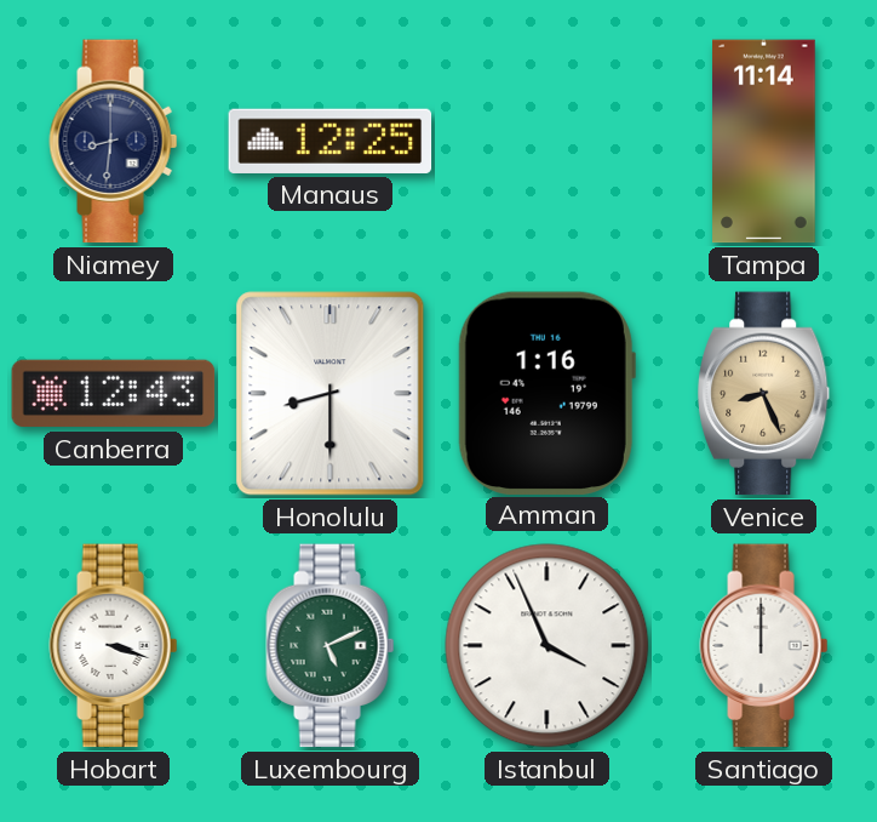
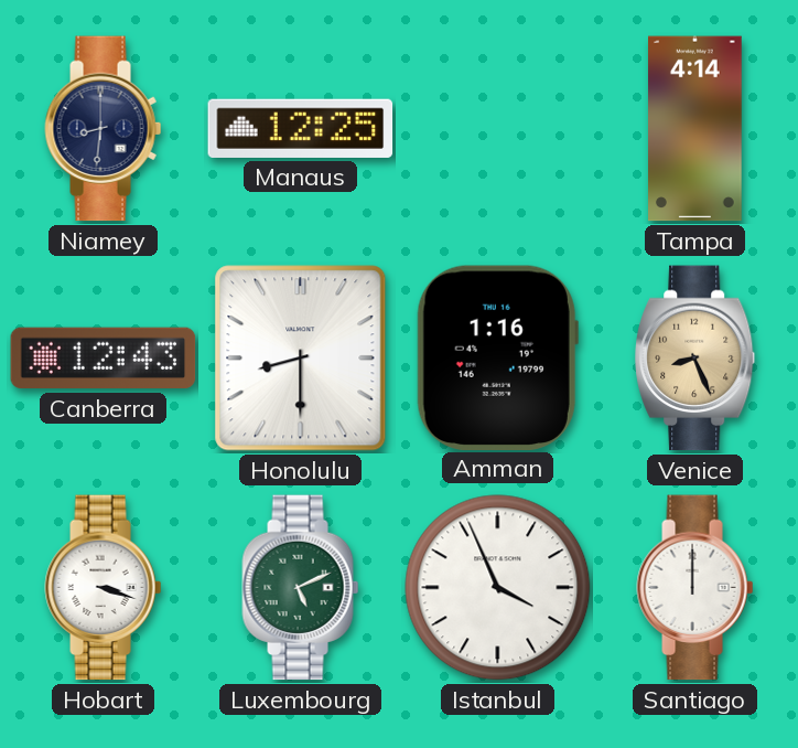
Tampa: 11:14 -> 4:14
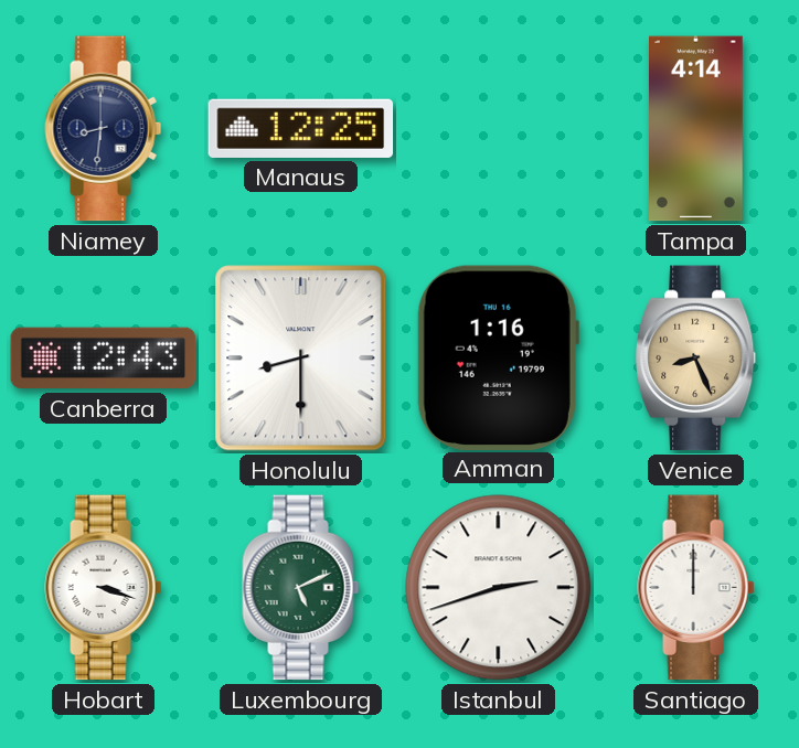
Istanbul: 3:56 -> 2:42
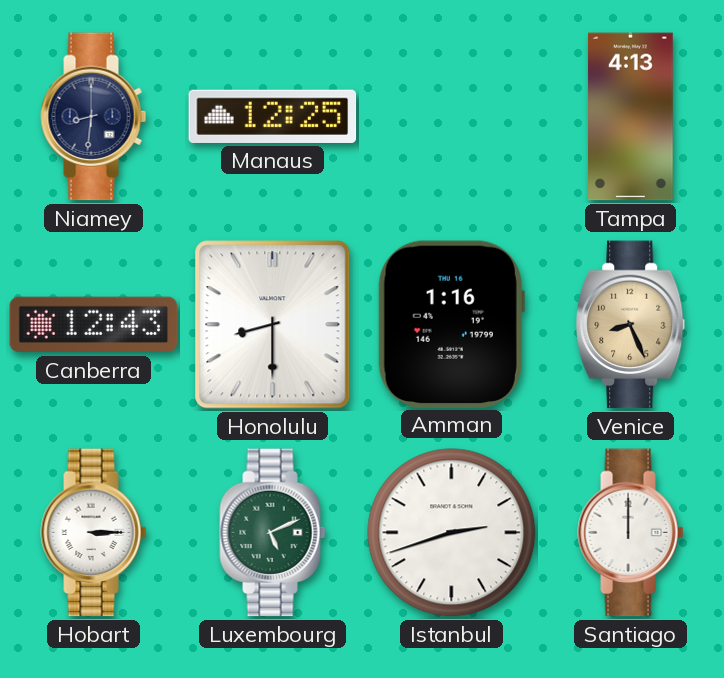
Tampa: 4:14 -> 4:13
Hobart: 3:18 -> 3:15
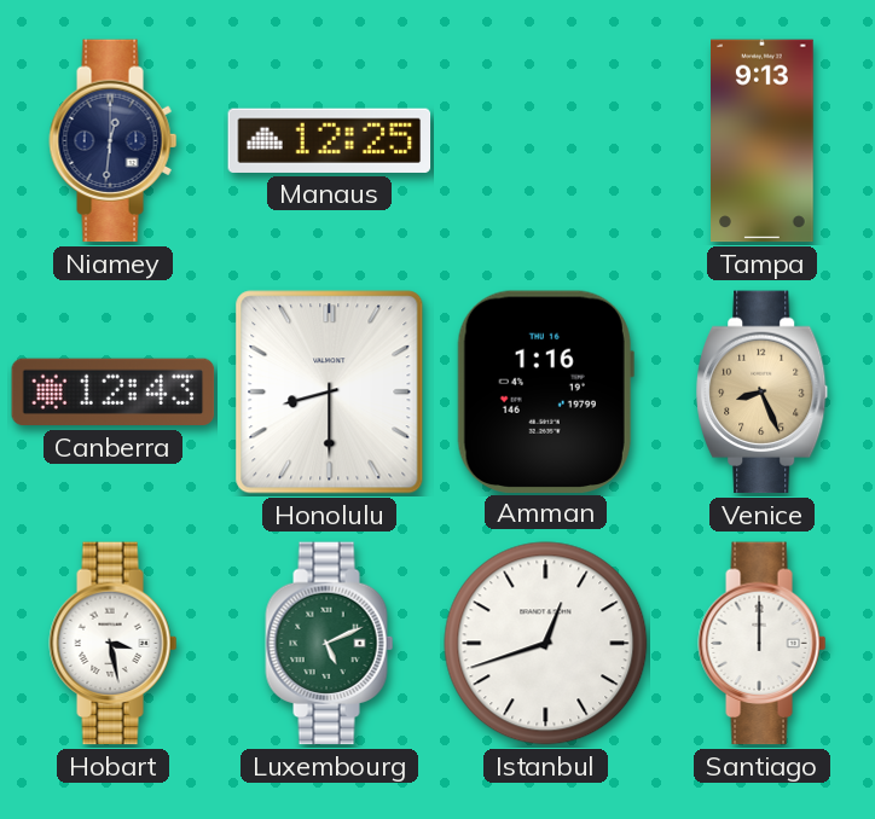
Niamey: 8:31 -> 12:31
Tampa: 4:13 -> 9:13
Hobart: 3:15 -> 3:28
Istanbul: 2:42 -> 12:42
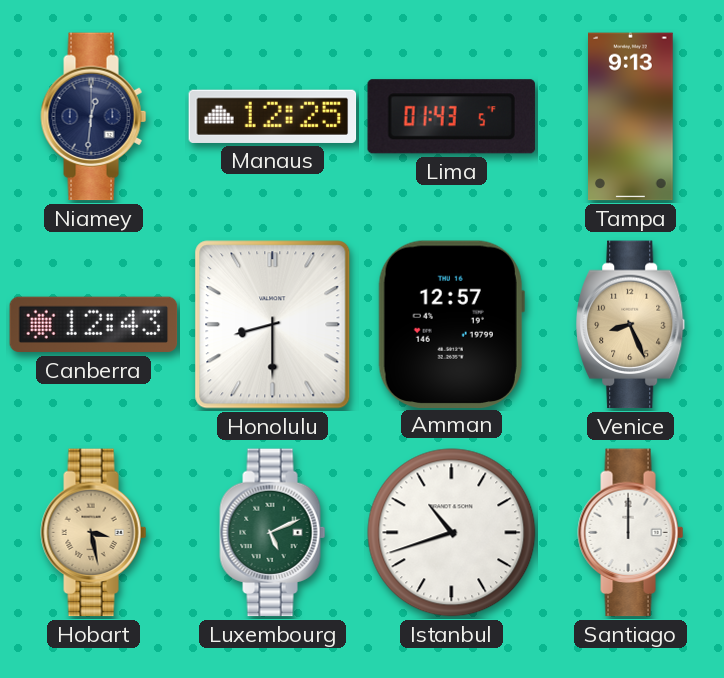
Lima: none -> 01:43
Amman: 1:16 -> 12:57
Hobart dial: white -> champagne
Istanbul: 12:42 -> 10:42
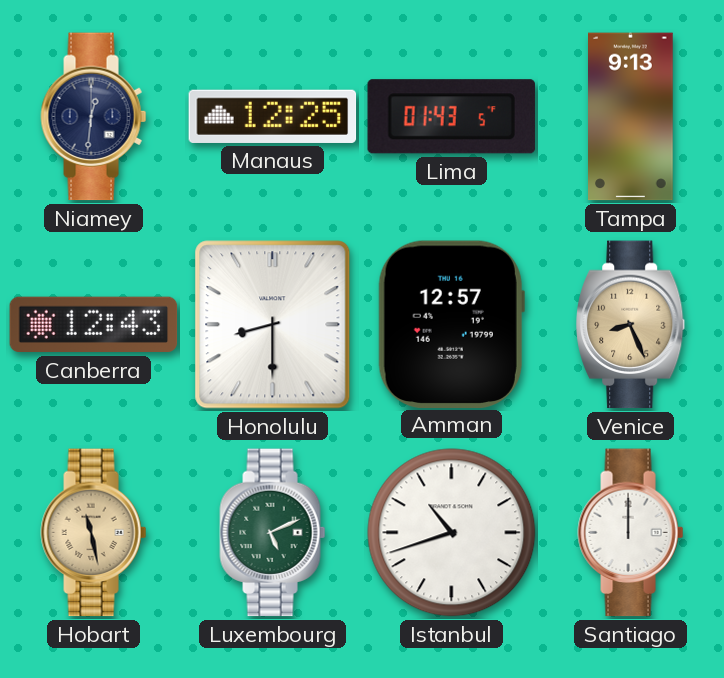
Hobart: 3:28 -> 11:28
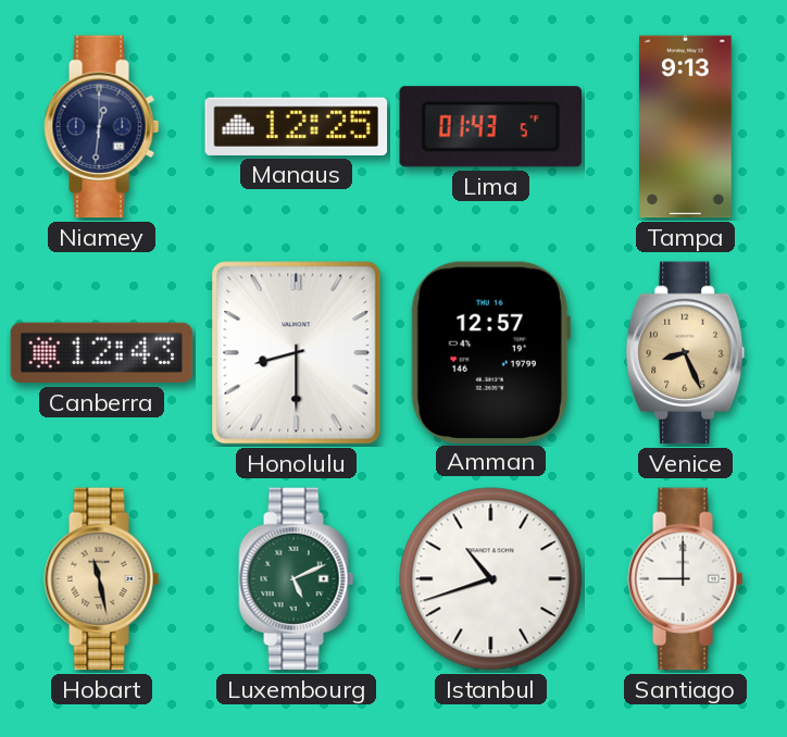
Santiago: 12:00 -> 9:00
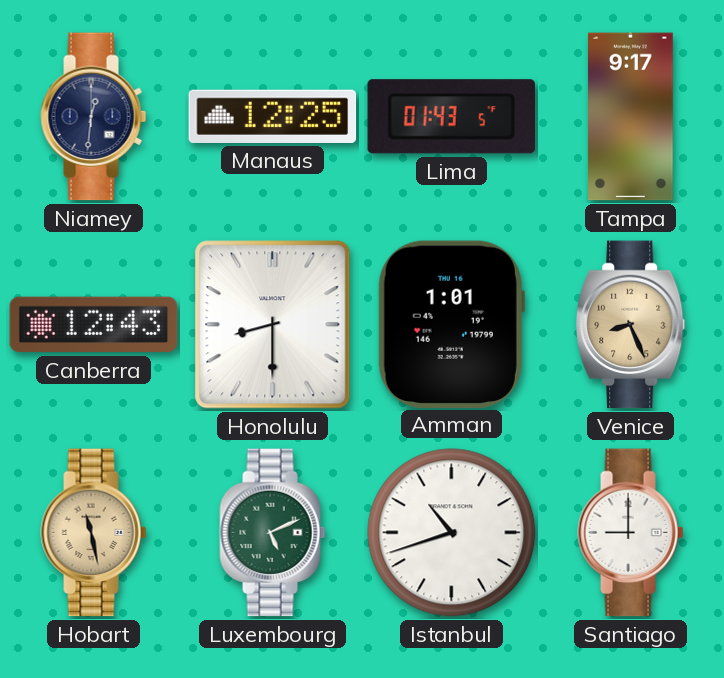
Tampa: 9:13 -> 9:17
Amman: 12:57 -> 1:01
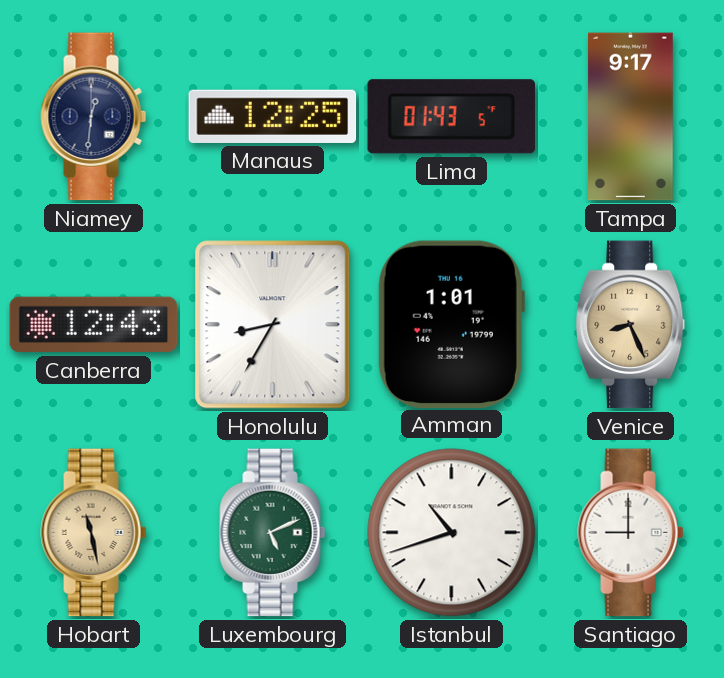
Honolulu: 8:30 -> 8:35
